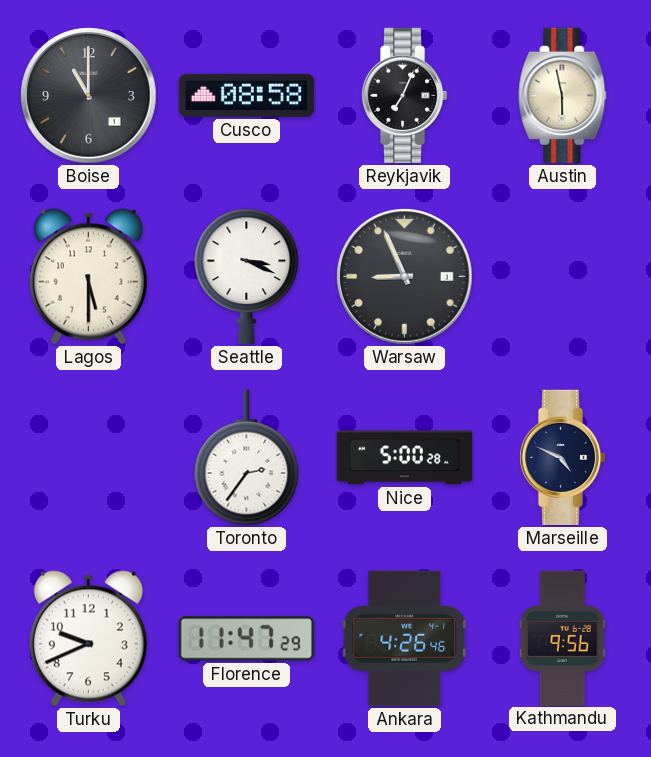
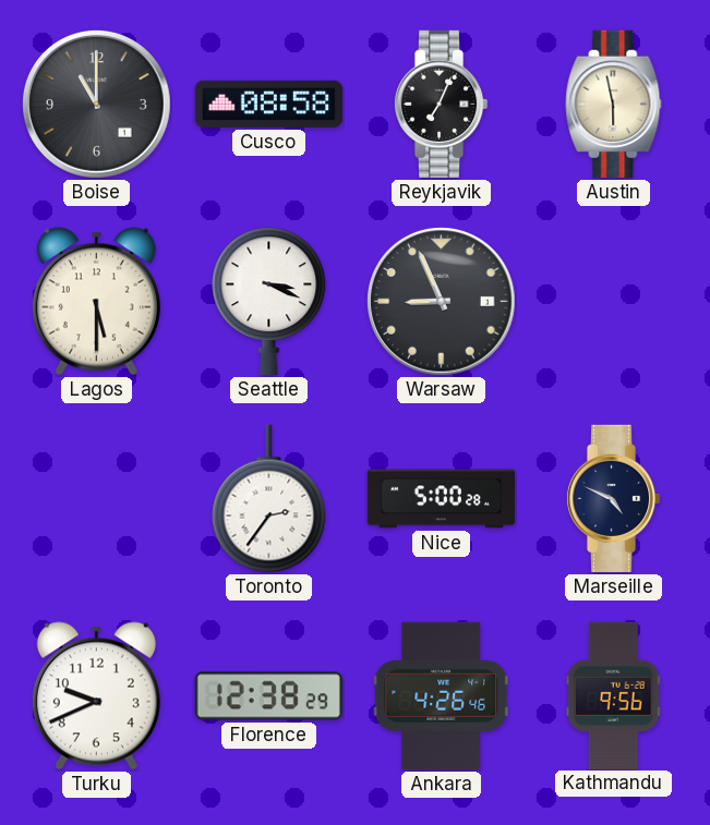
Florence: 11:47 -> 12:38
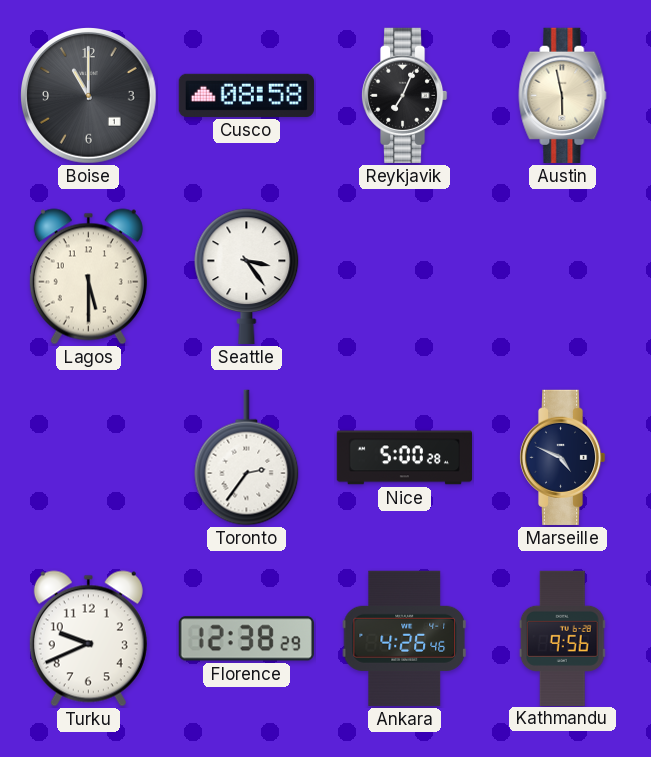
Seattle: 3:19 -> 3:24
Warsaw: 8:56 -> none
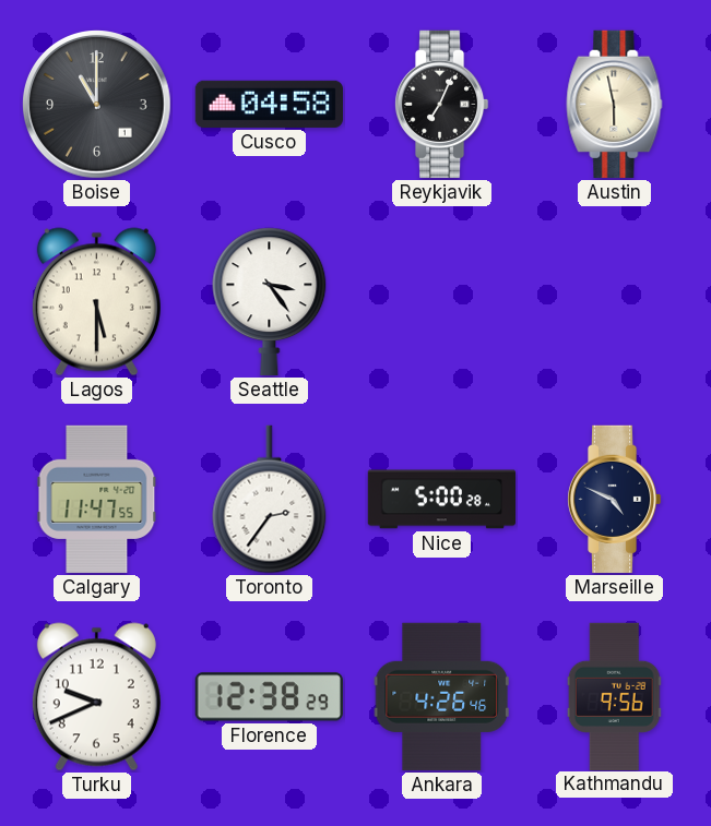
Cusco: 08:58 -> 04:58
Calgary: none -> 11:47
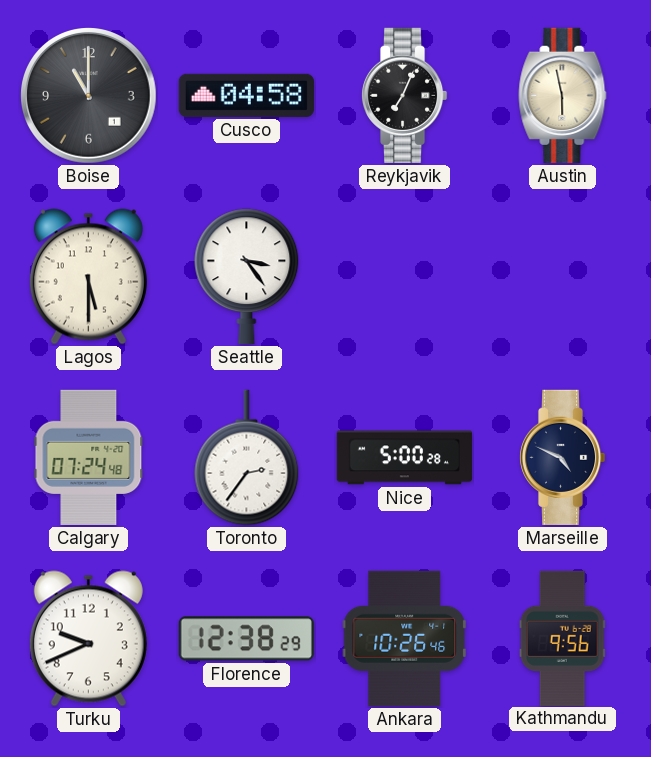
Calgary: 11:47 -> 07:24
Ankara: 4:26 -> 10:26
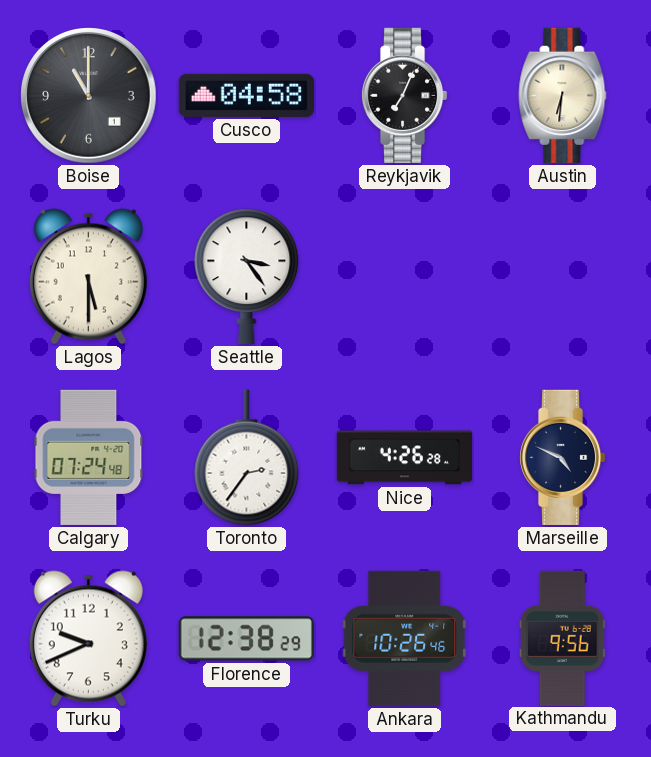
Austin: 5:58 -> 6:31
Nice: 5:00 -> 4:26
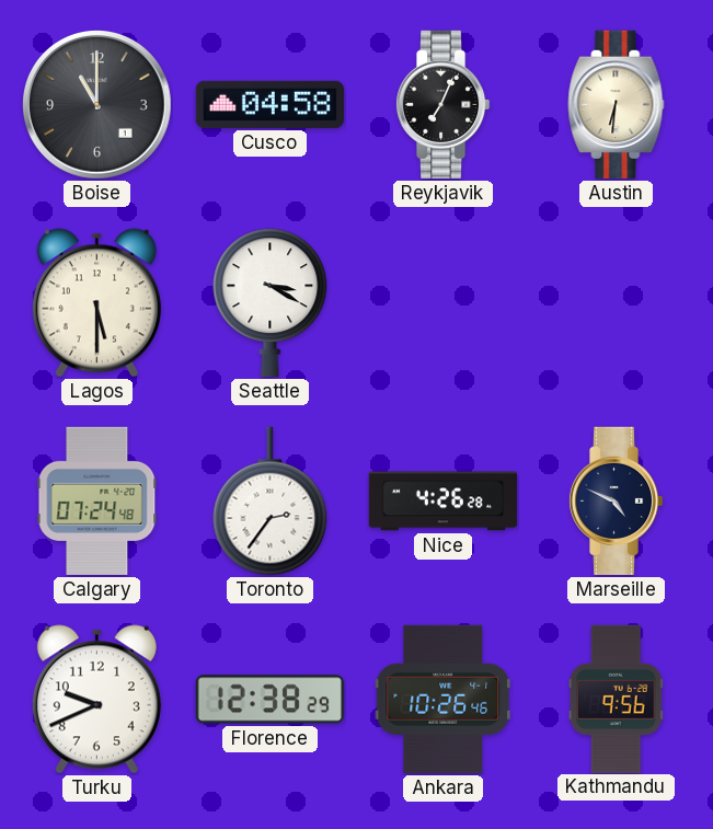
Seattle: 3:24 -> 3:20
